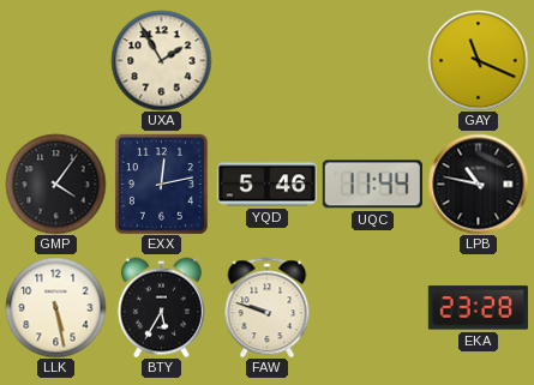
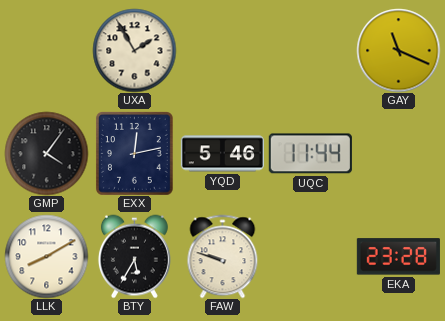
LPB: 10:47 -> none
LLK: 5:28 -> 8:10
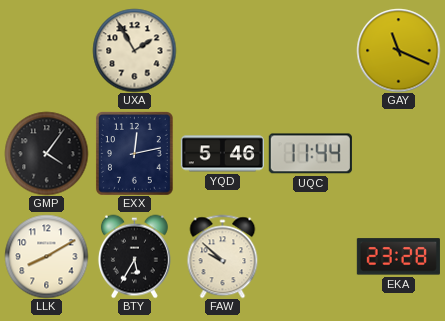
FAW: 9:48 -> 9:52
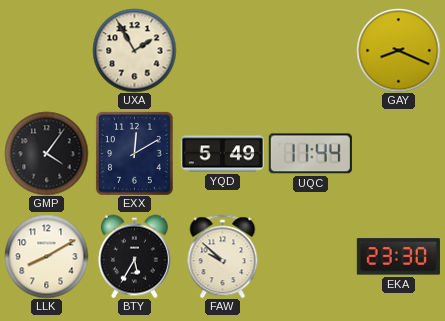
GAY: 11:19 -> 8:19
EXX: 12:13 -> 12:10
YQD: 5:46 -> 5:49
EKA: 23:28 -> 23:30
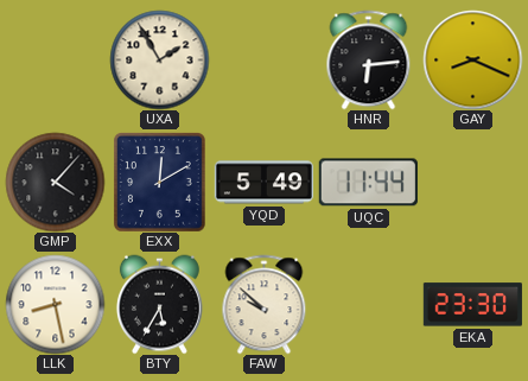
HNR: none -> 6:14
GMP: 4:06 -> 4:07
LLK: 8:10 -> 8:28
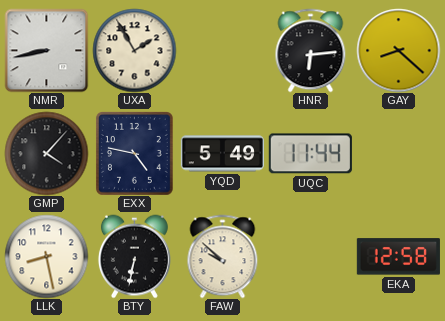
NMR: none -> 8:43
GAY: 8:19 -> 8:22
EXX: 12:10 -> 4:47
BTY: 5:35 -> 6:32
EKA: 23:30 -> 12:58
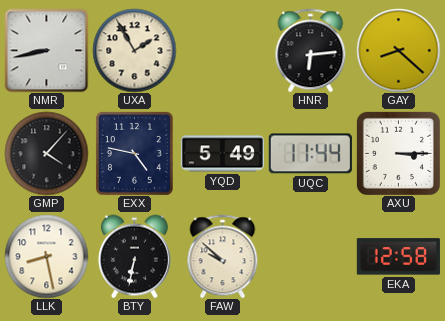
AXU: none -> 3:15
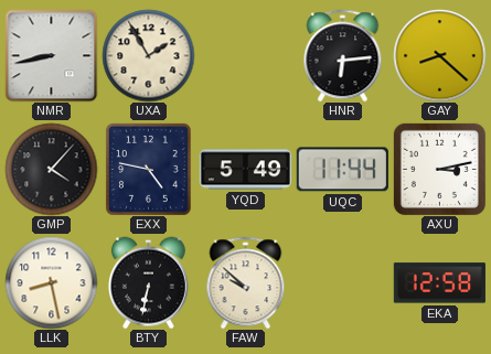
AXU: 3:15 -> 3:13
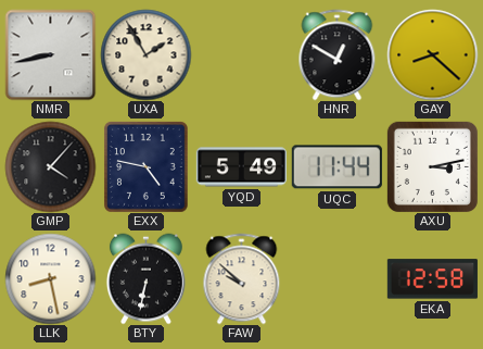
HNR: 6:14 -> 12:50
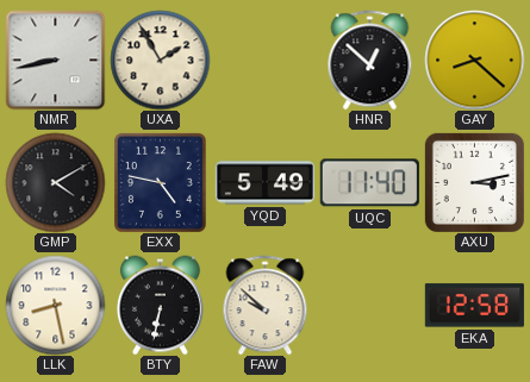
HNR: 12:50 -> 12:52
GMP: 4:07 -> 4:10
UQC: 11:44 -> 11:40
